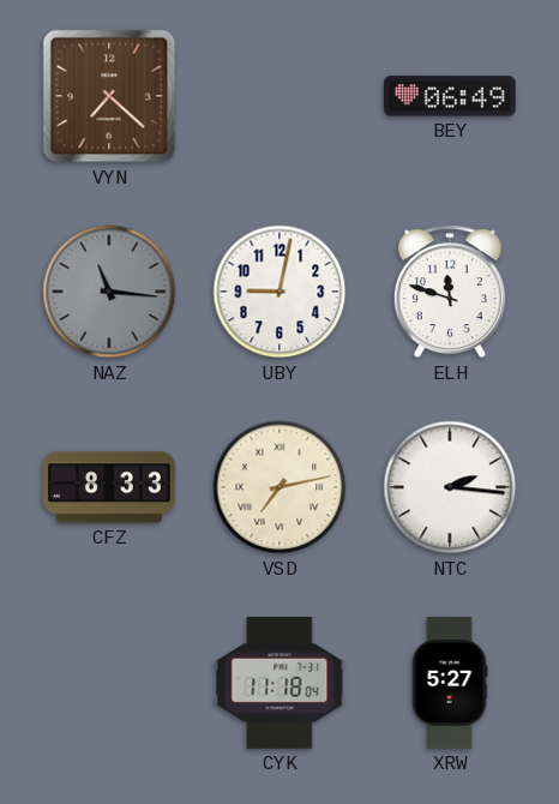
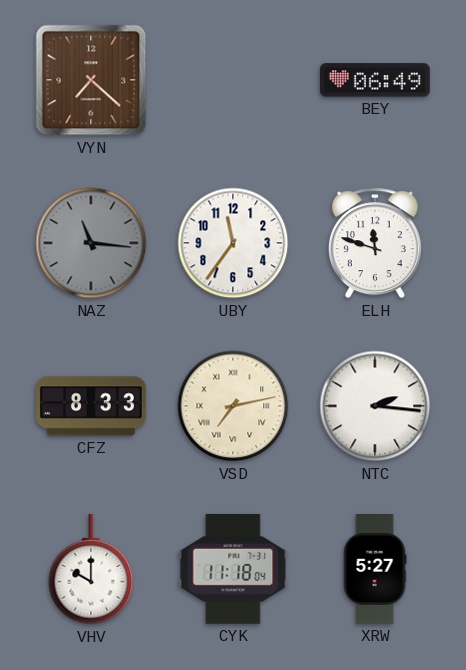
UBY: 9:02 -> 11:36
VHV: none -> 10:00
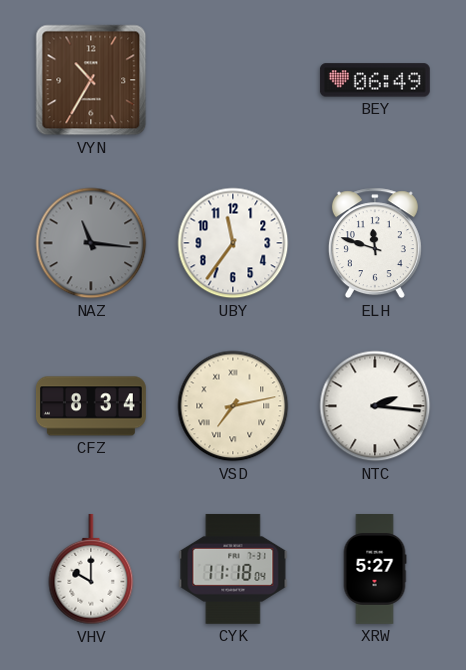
VYN: 7:22 -> 10:35
CFZ: 8:33 -> 8:34
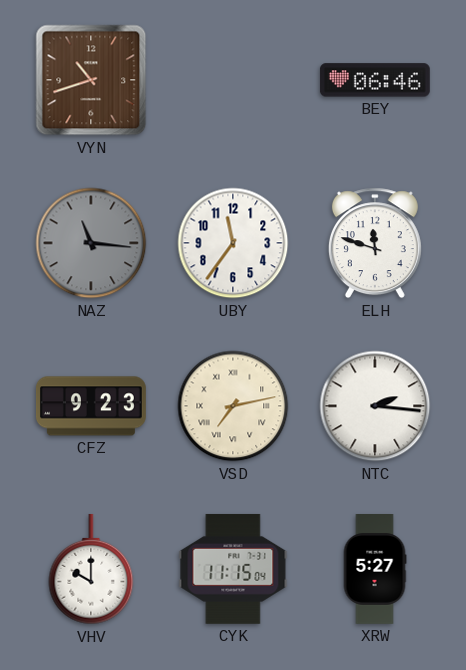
VYN: 10:35 -> 10:42
BEY: 06:49 -> 06:46
CFZ: 8:34 -> 9:23
CYK: 11:18 -> 11:15
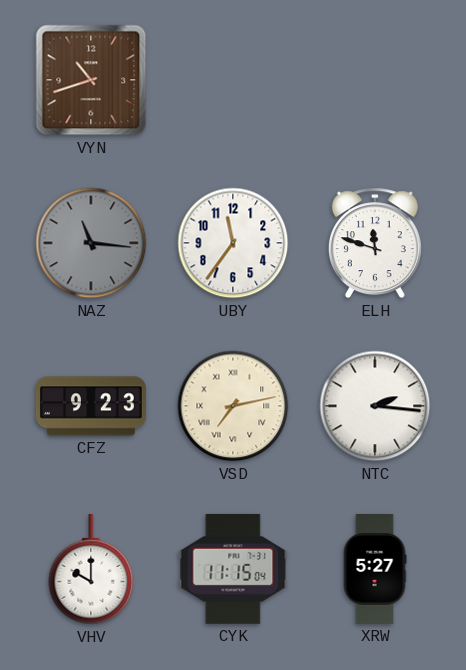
BEY: 06:46 -> none
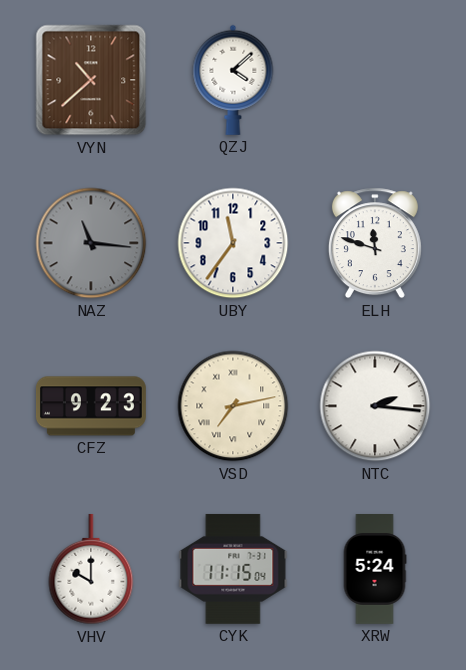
VYN: 10:42 -> 10:38
QZJ: none -> 4:08
XRW: 5:27 -> 5:24
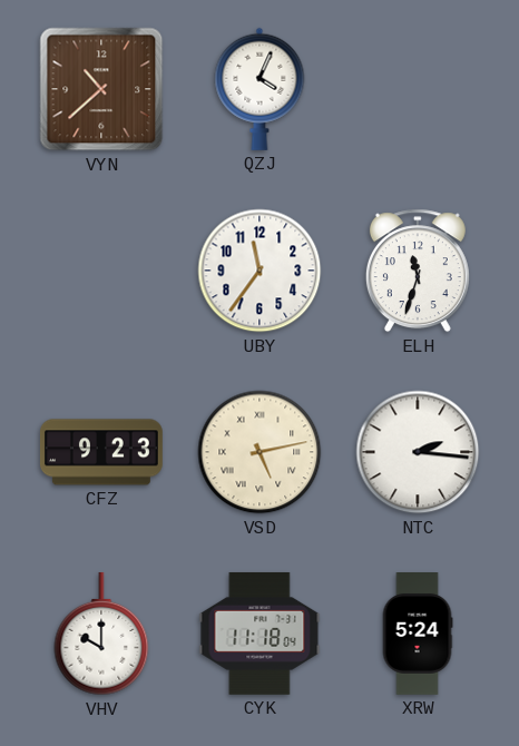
QZJ: 4:08 -> 4:04
NAZ: 11:16 -> none
ELH: 11:48 -> 11:33
VSD: 7:13 -> 5:13
CYK: 11:15 -> 11:18
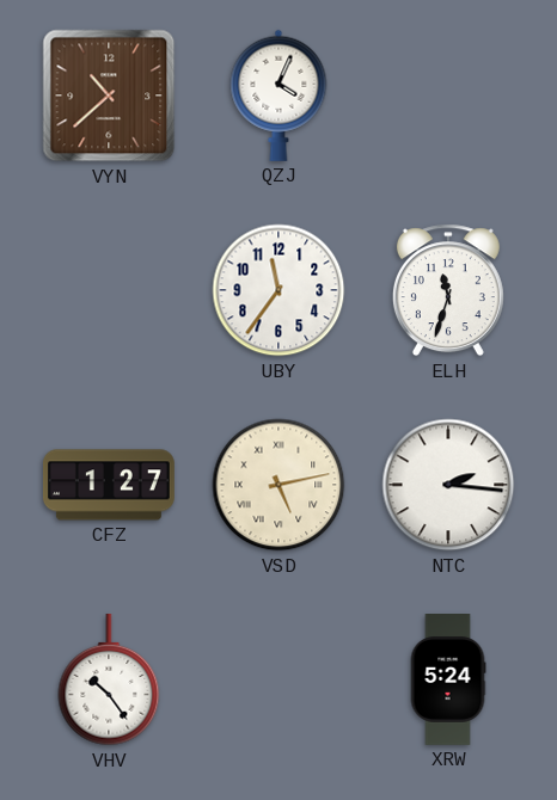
CFZ: 9:23 -> 1:27
VHV: 10:00 -> 10:24
CYK: 11:18 -> none
